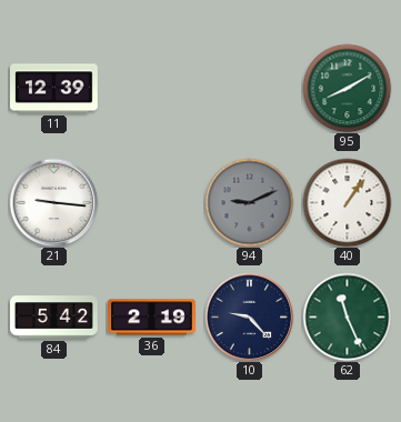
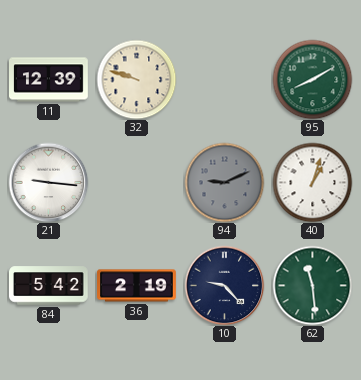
32: none -> 9:48
40: 1:06 -> 1:03
62: 11:26 -> 11:29
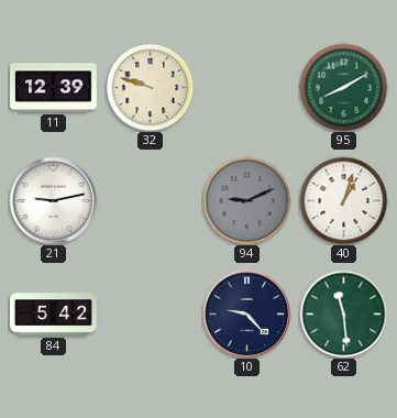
21: 9:16 -> 9:13
36: 2:19 -> none
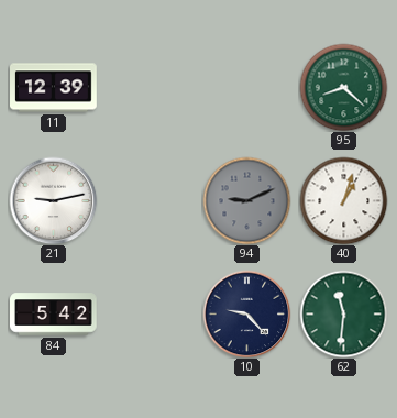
32: 9:48 -> none
95: 8:10 -> 8:22
62: 11:29 -> 11:31
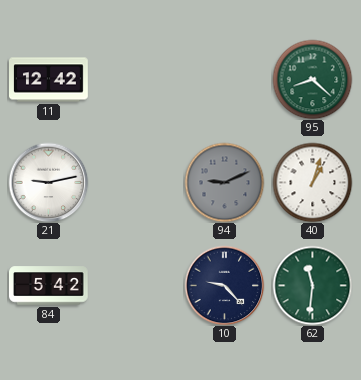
11: 12:39 -> 12:42
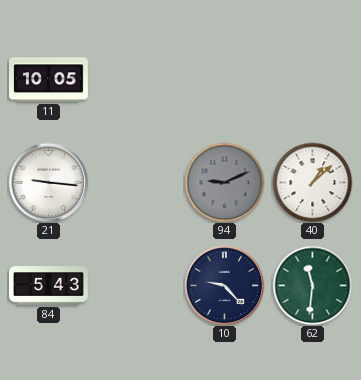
11: 12:42 -> 10:05
95: 8:22 -> none
21: 9:13 -> 9:16
40: 1:03 -> 1:08
84: 5:42 -> 5:43
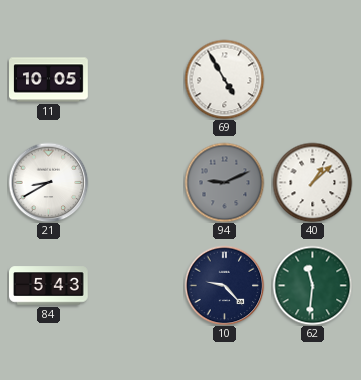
69: none -> 4:55
21: 9:16 -> 8:40
